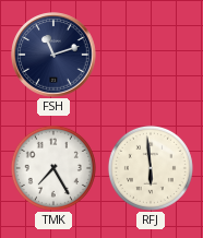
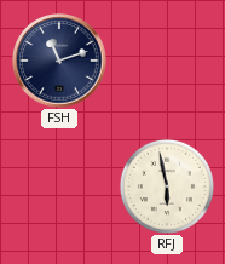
TMK: 7:25 -> none
RFJ: 5:59 -> 5:58
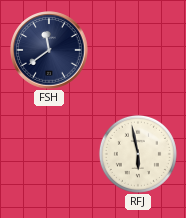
FSH: 11:12 -> 11:39
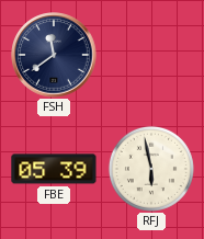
FBE: none -> 05:39
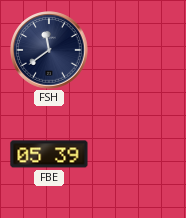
RFJ: 5:58 -> none
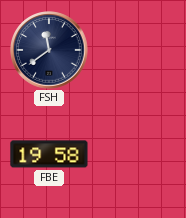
FBE: 05:39 -> 19:58
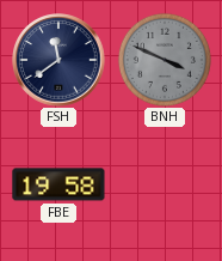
BNH: none -> 3:49
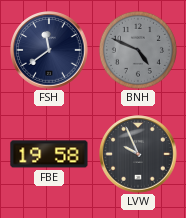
BNH: 3:49 -> 4:49
LVW: none -> 9:56
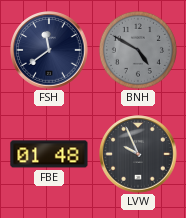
BNH: 4:49 -> 4:50
FBE: 19:58 -> 01:48
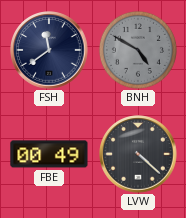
FBE: 01:48 -> 00:49
LVW: 9:56 -> 4:22
